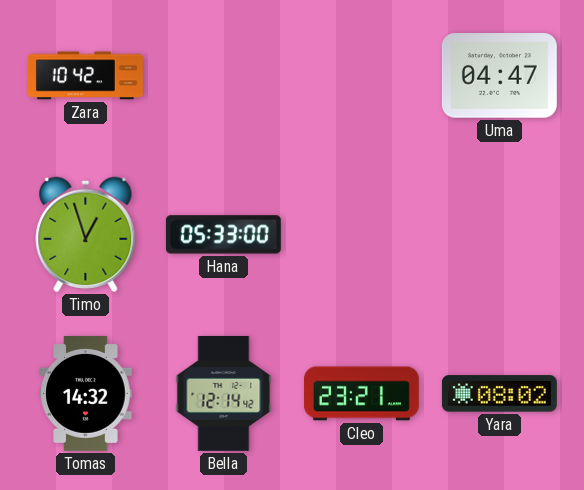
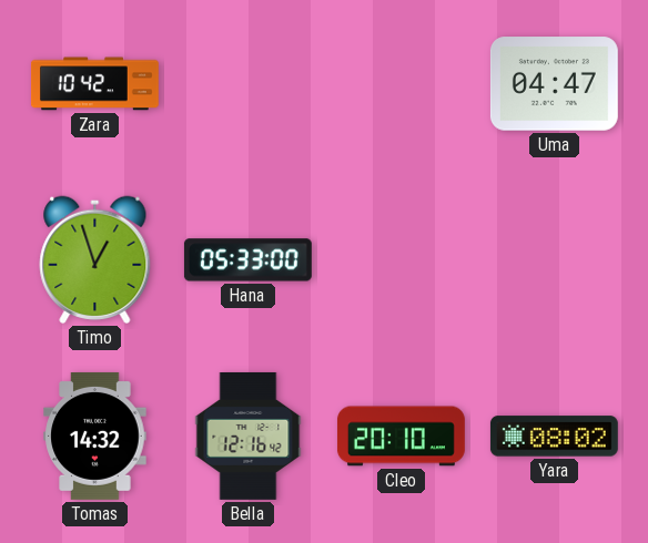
Bella: 12:14 -> 12:16
Cleo: 23:21 -> 20:10
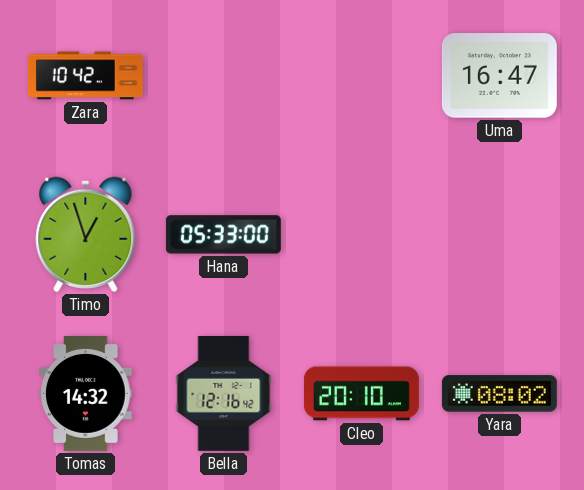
Uma: 04:47 -> 16:47
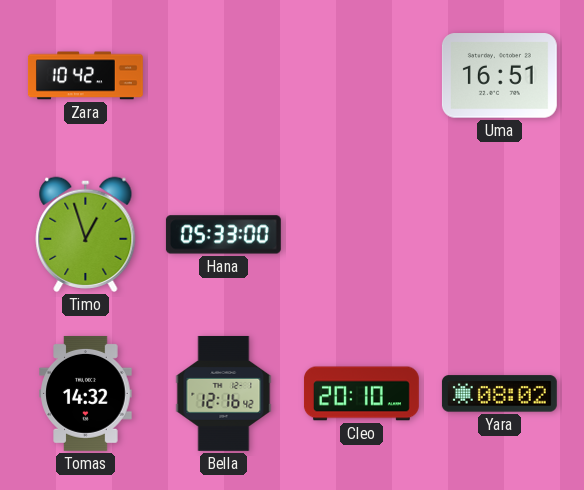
Uma: 16:47 -> 16:51
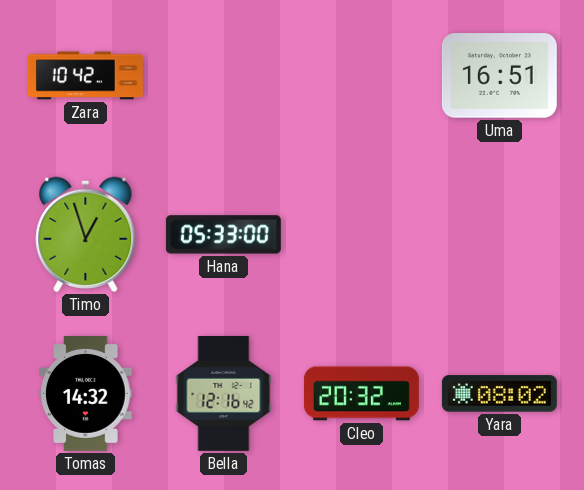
Cleo: 20:10 -> 20:32
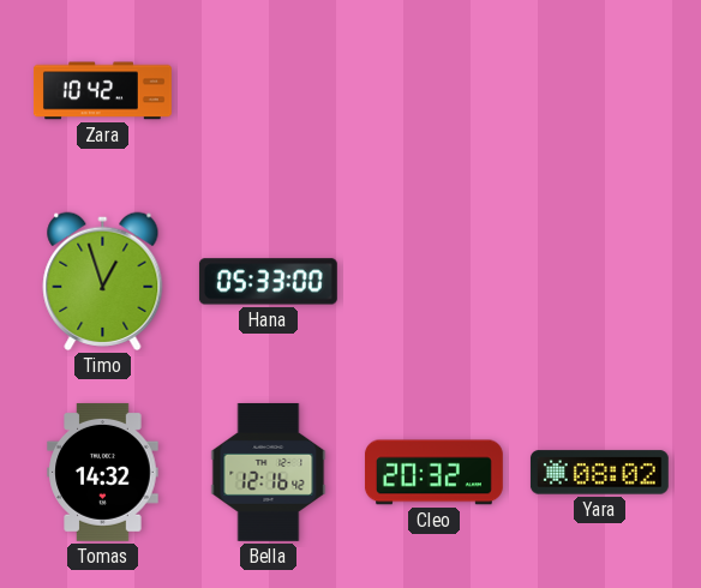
Uma: 16:51 -> none
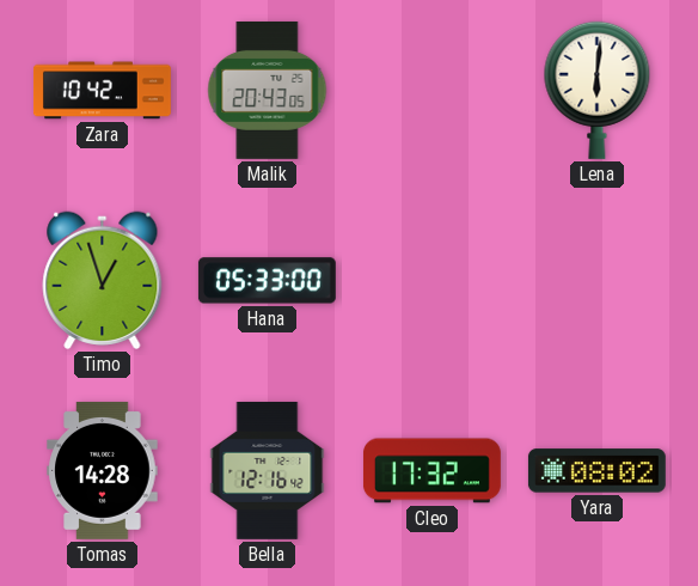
Malik: none -> 20:43
Lena: none -> 6:01
Tomas: 14:32 -> 14:28
Cleo: 20:32 -> 17:32
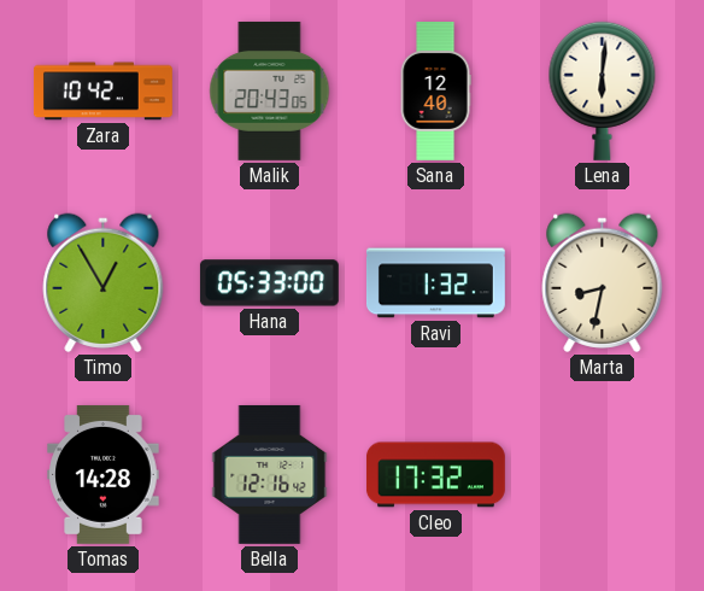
Sana: none -> 12:40
Timo: 12:57 -> 12:55
Ravi: none -> 1:32
Marta: none -> 8:32
Yara: 08:02 -> none
